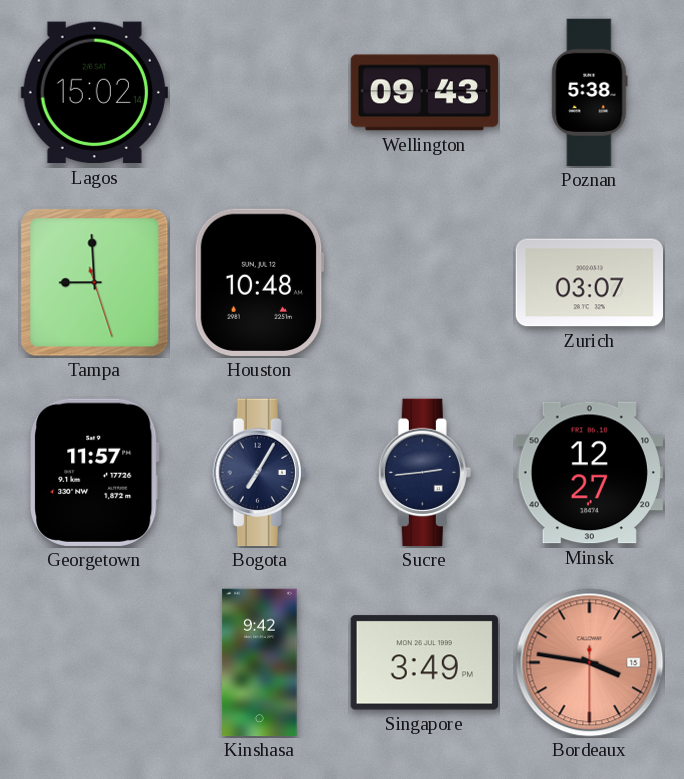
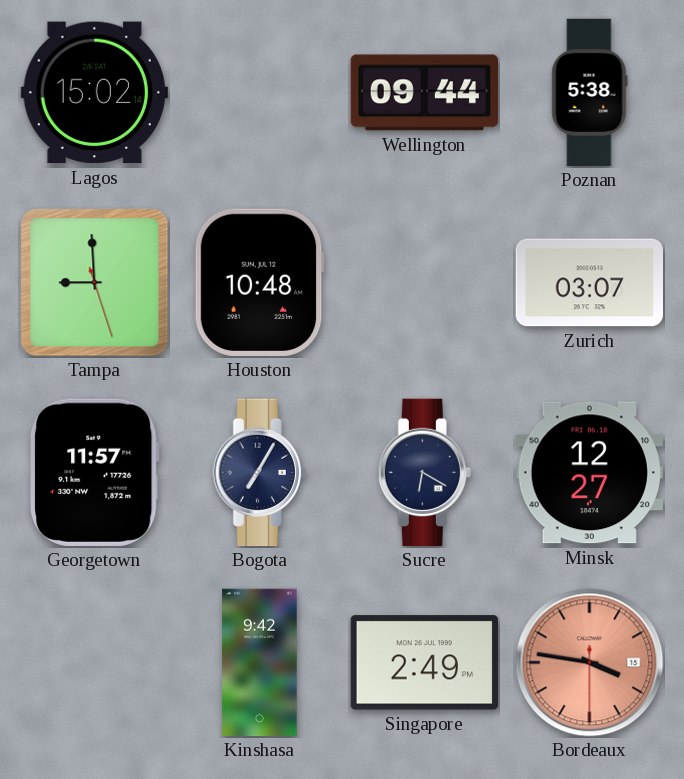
Wellington: 09:43 -> 09:44
Sucre: 2:44 -> 6:20
Singapore: 3:49 -> 2:49
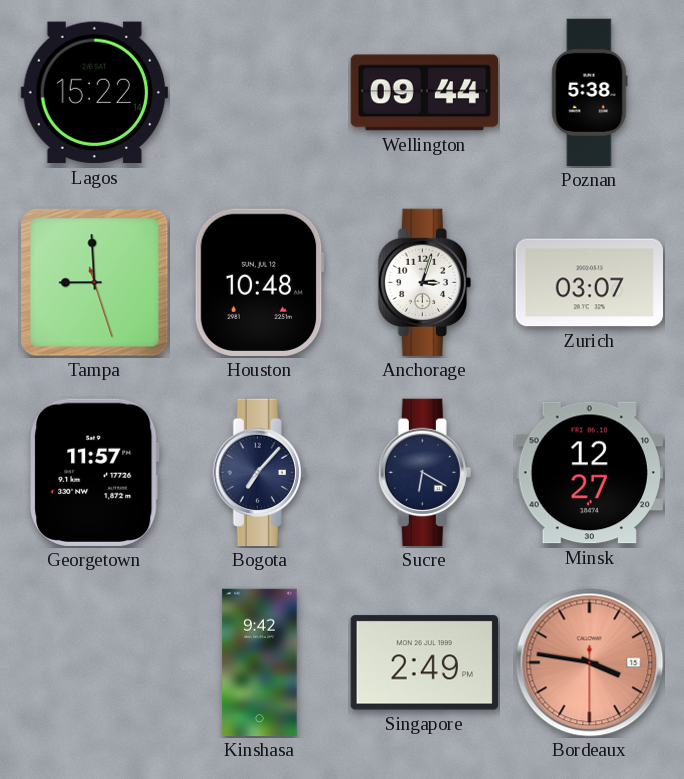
Lagos: 15:02 -> 15:22
Anchorage: none -> 3:03
Bogota: 7:05 -> 7:07
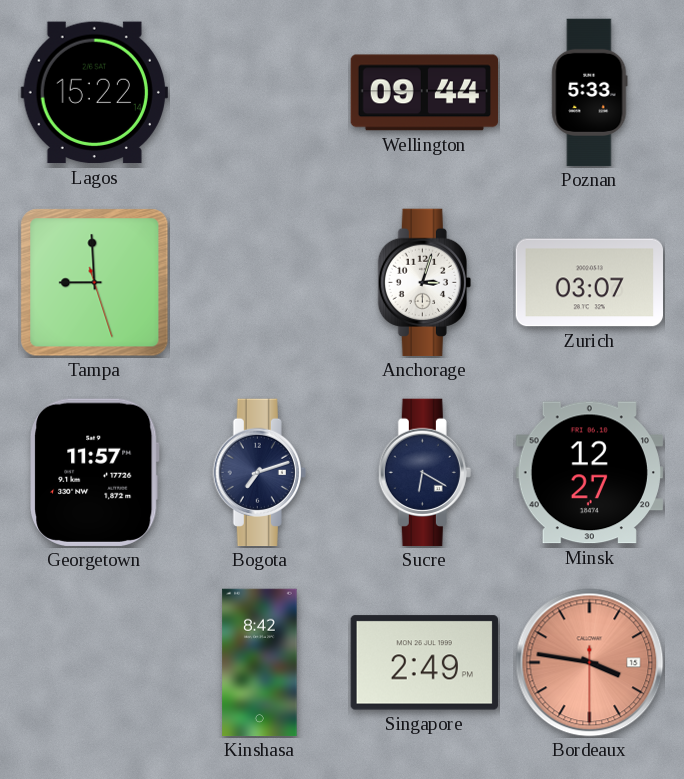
Poznan: 5:38 -> 5:33
Houston: 10:48 -> none
Bogota: 7:07 -> 7:12
Kinshasa: 9:42 -> 8:42
